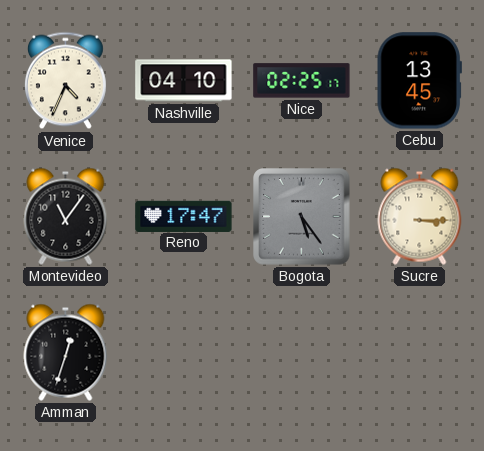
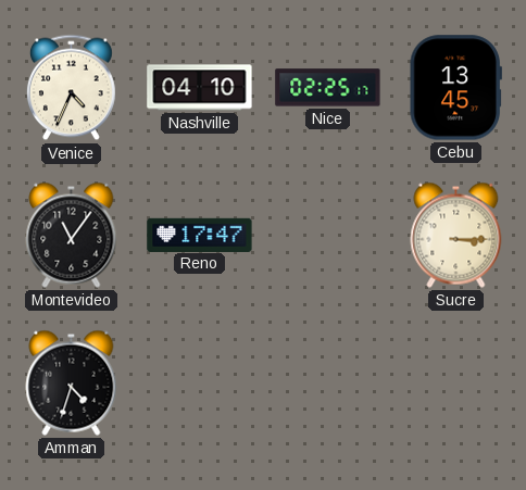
Bogota: 5:24 -> none
Amman: 12:33 -> 4:33
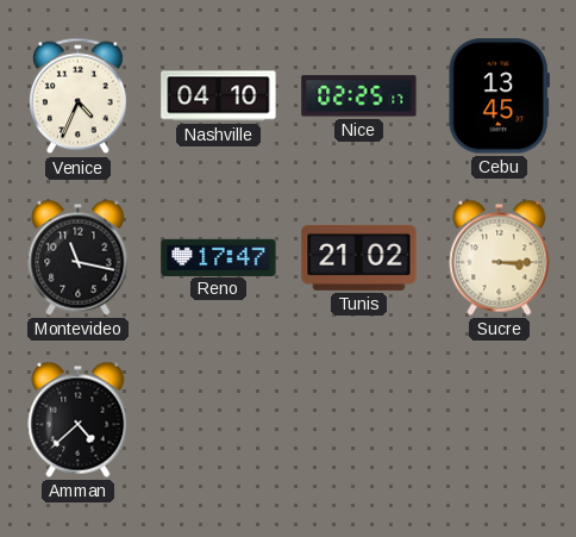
Montevideo: 11:06 -> 11:17
Tunis: none -> 21:02
Amman: 4:33 -> 4:38
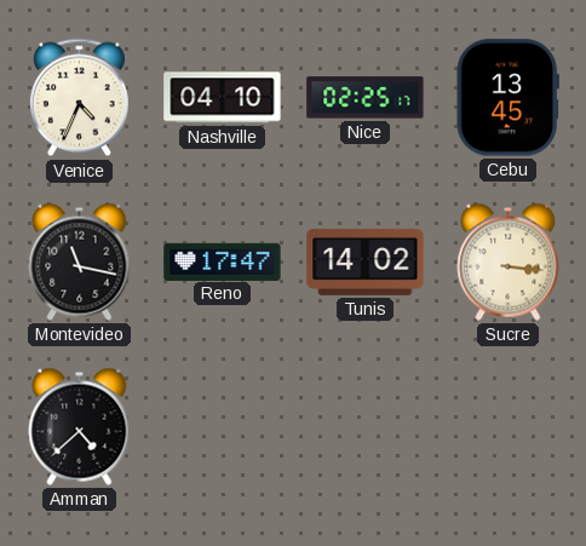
Tunis: 21:02 -> 14:02
Sucre: 3:15 -> 3:16
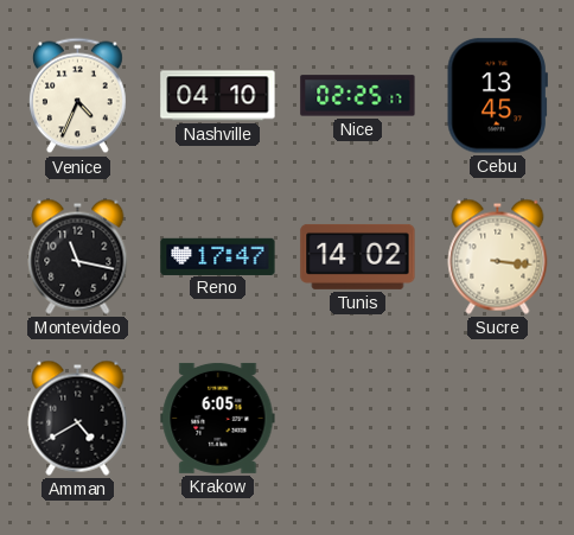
Amman: 4:38 -> 4:40
Krakow: none -> 6:05
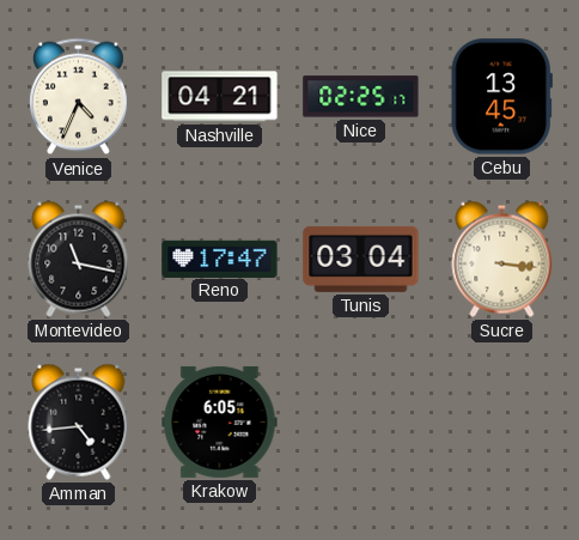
Nashville: 04:10 -> 04:21
Tunis: 14:02 -> 03:04
Amman: 4:40 -> 4:44
